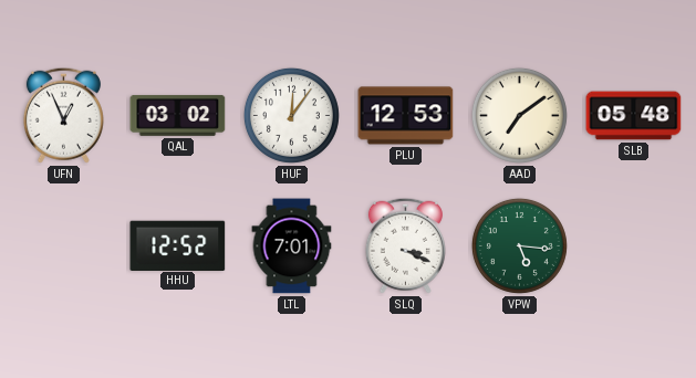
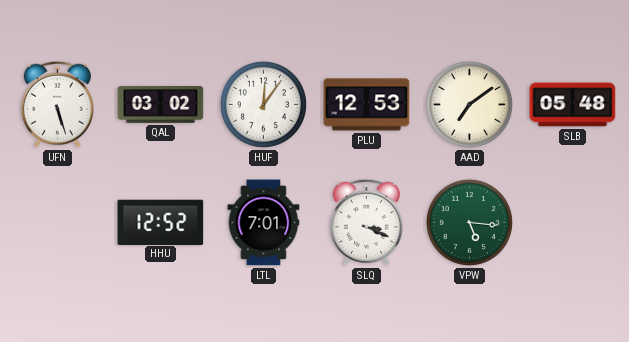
UFN: 12:56 -> 5:27
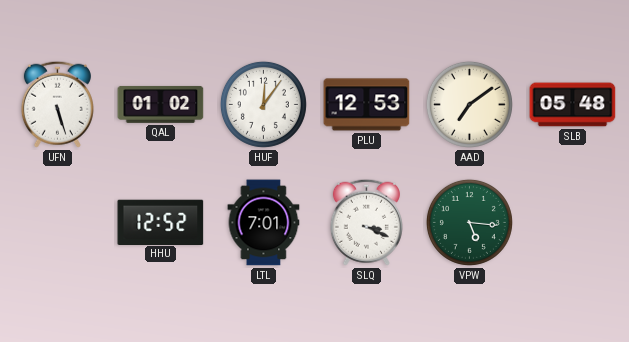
QAL: 03:02 -> 01:02
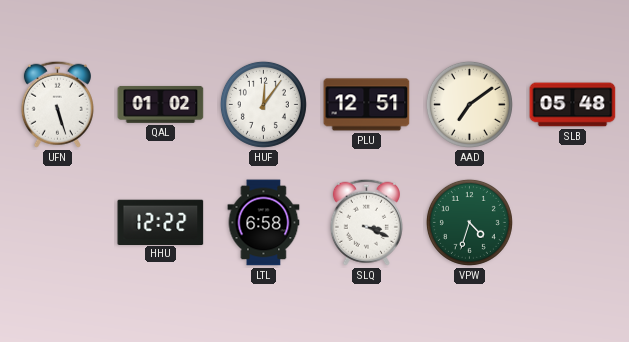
PLU: 12:53 -> 12:51
HHU: 12:52 -> 12:22
LTL: 7:01 -> 6:58
VPW: 5:16 -> 4:33
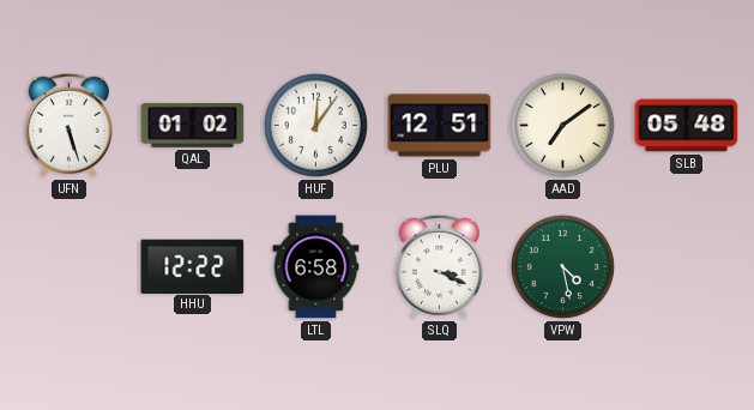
VPW: 4:33 -> 4:28
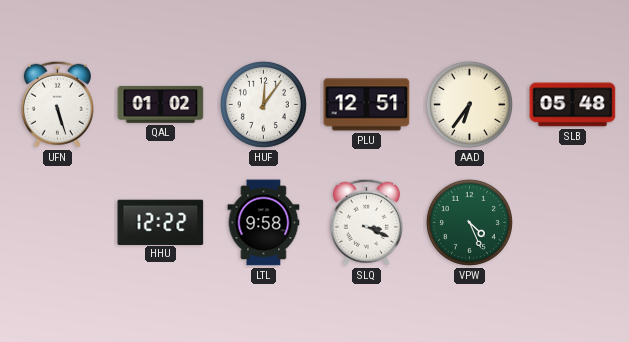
AAD: 7:09 -> 6:36
LTL: 6:58 -> 9:58
VPW: 4:28 -> 4:26
